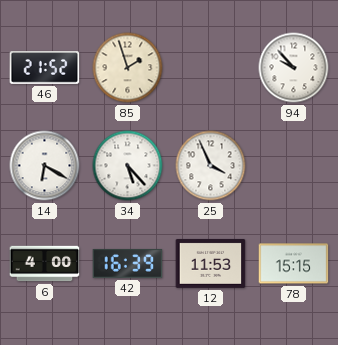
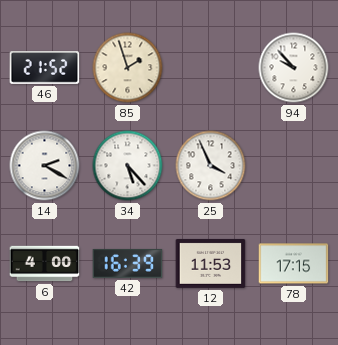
14: 6:20 -> 2:20
78: 15:15 -> 17:15
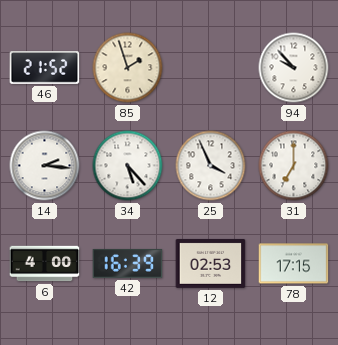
14: 2:20 -> 2:16
31: none -> 7:00
12: 11:53 -> 02:53
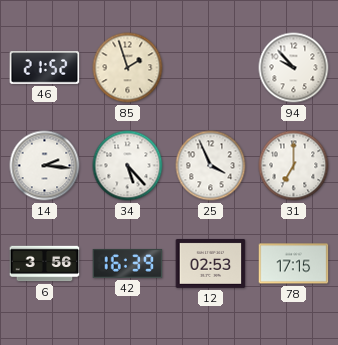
6: 4:00 -> 3:56
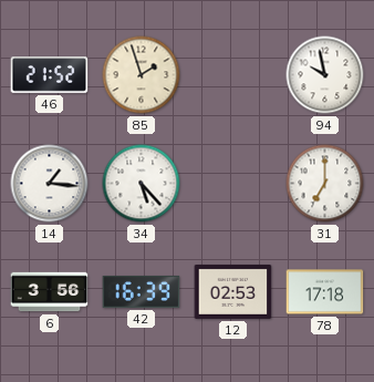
94: 9:53 -> 9:58
14: 2:16 -> 1:16
25: 3:56 -> none
78: 17:15 -> 17:18
